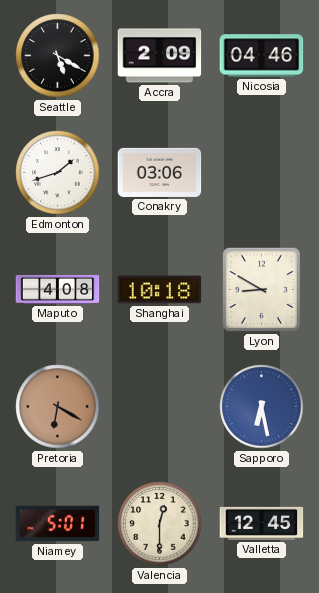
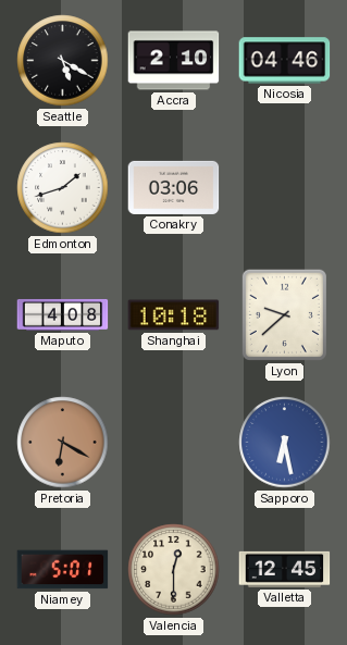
Accra: 2:09 -> 2:10
Lyon: 8:50 -> 9:38
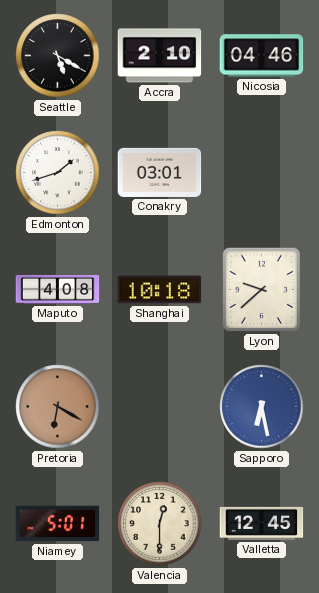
Conakry: 03:06 -> 03:01
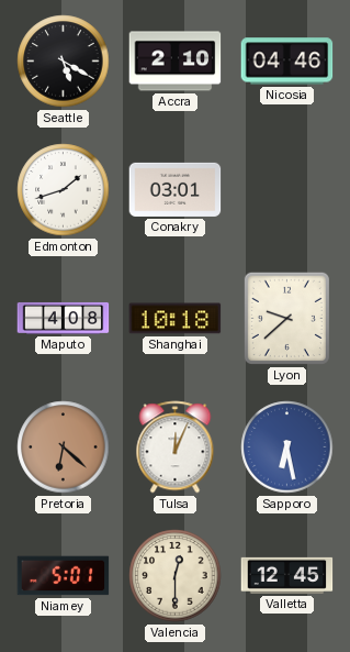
Pretoria: 6:20 -> 6:22
Tulsa: none -> 12:04
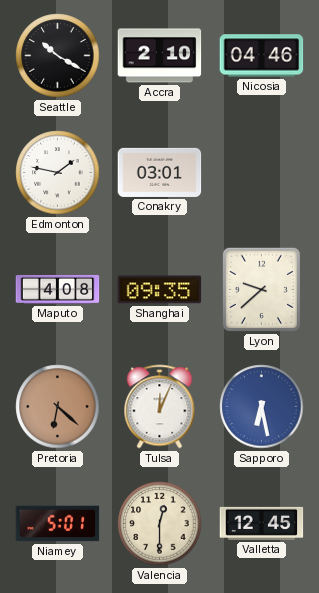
Seattle: 5:20 -> 10:20
Edmonton: 1:42 -> 1:47
Shanghai: 10:18 -> 09:35
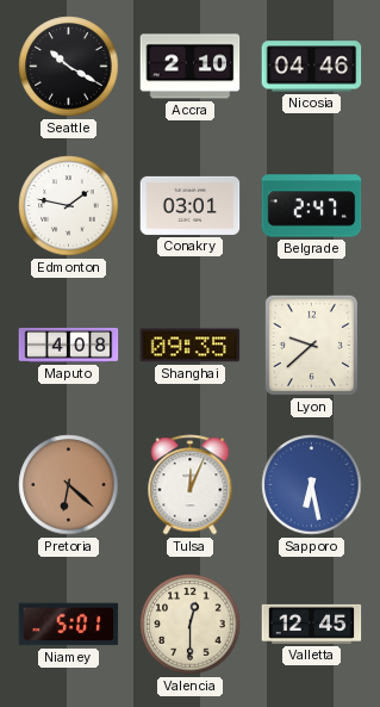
Belgrade: none -> 2:47
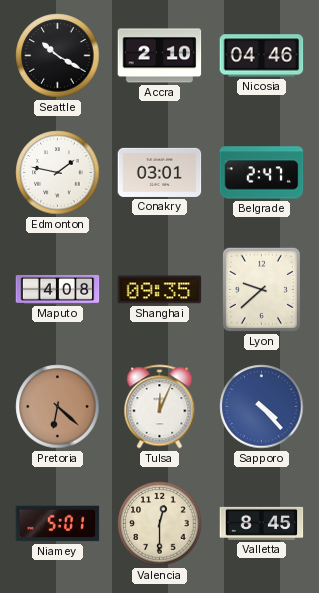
Sapporo: 6:28 -> 4:23
Valletta: 12:45 -> 8:45
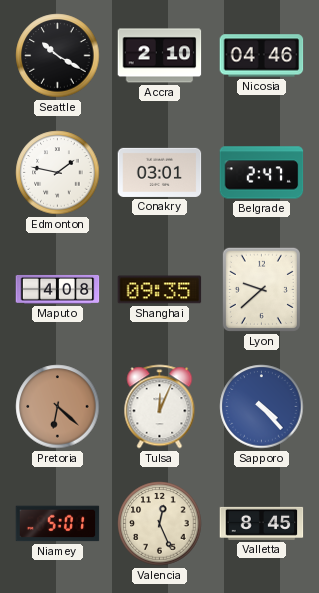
Valencia: 12:30 -> 12:26
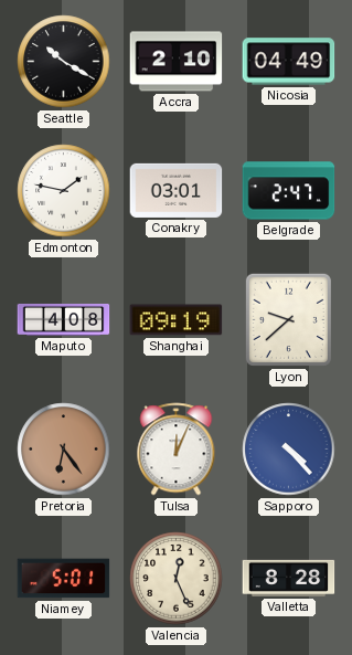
Nicosia: 04:46 -> 04:49
Shanghai: 09:35 -> 09:19
Pretoria: 6:22 -> 6:24
Valletta: 8:45 -> 8:28
